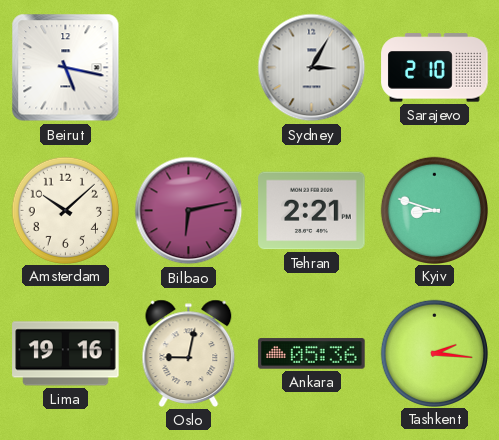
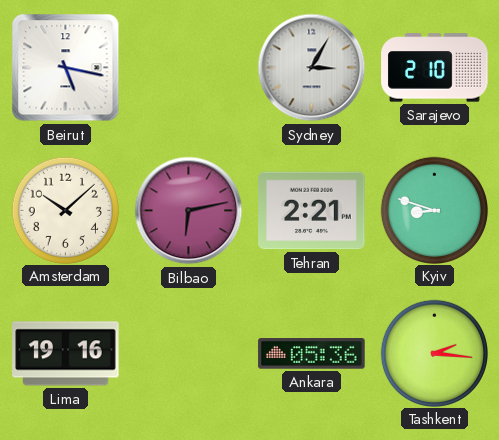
Oslo: 9:02 -> none
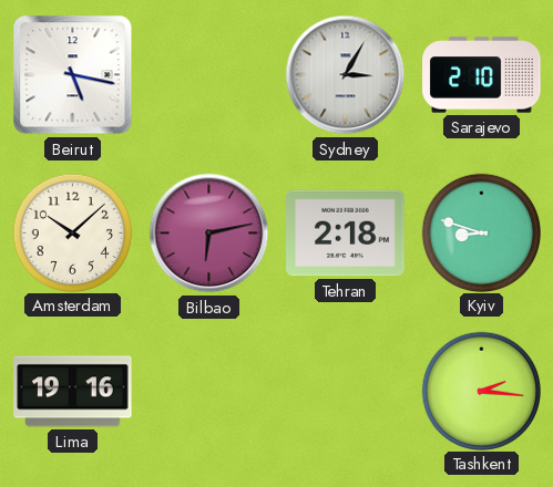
Tehran: 2:21 -> 2:18
Ankara: 05:36 -> none
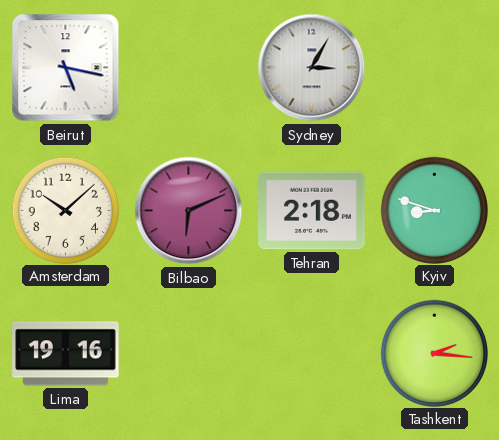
Sarajevo: 2:10 -> none
Bilbao: 6:13 -> 6:11
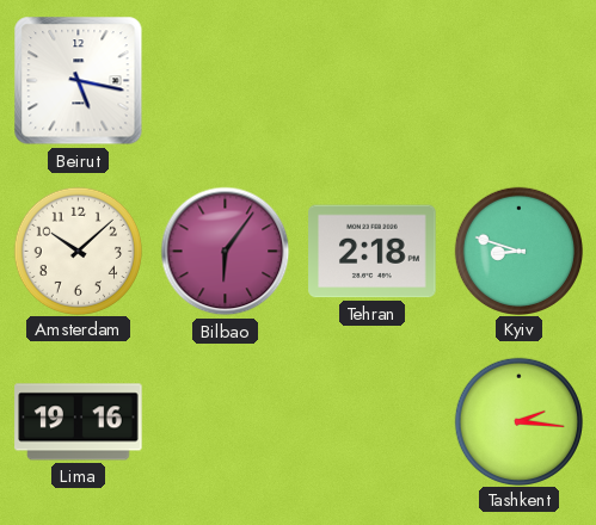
Sydney: 3:05 -> none
Bilbao: 6:11 -> 6:06
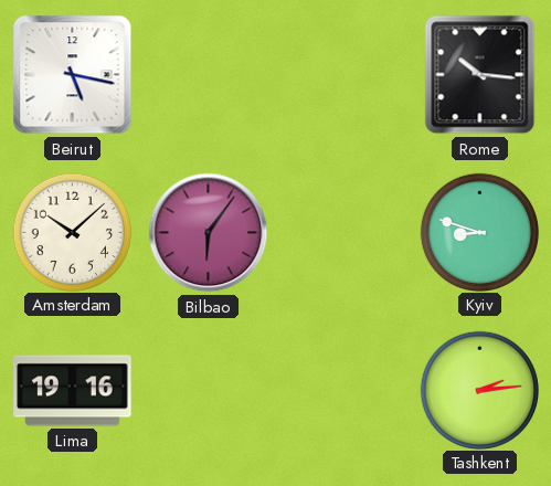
Rome: none -> 10:16
Tehran: 2:18 -> none
Tashkent: 2:16 -> 2:14
